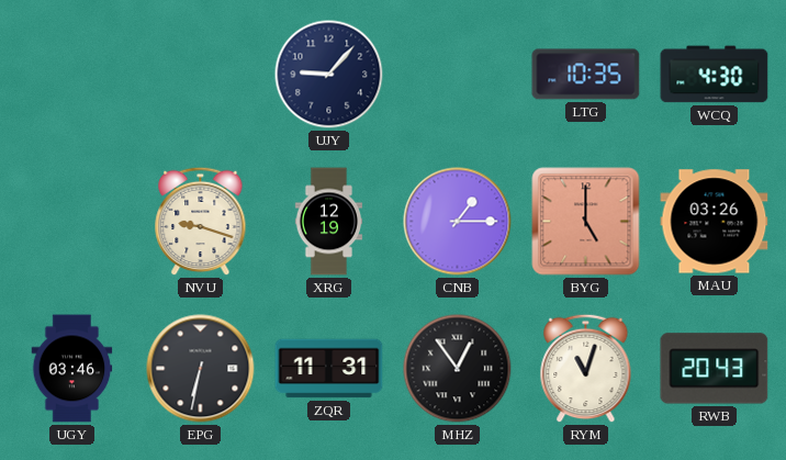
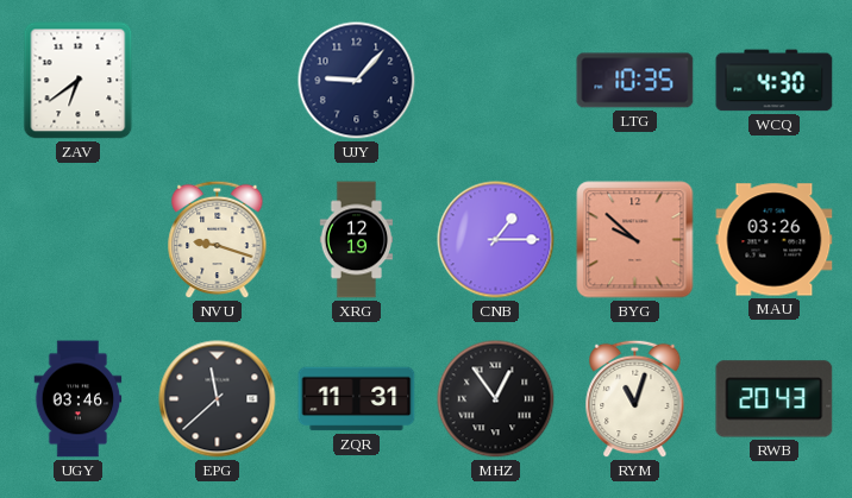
ZAV: none -> 6:39
BYG: 5:00 -> 9:52
EPG: 6:32 -> 11:38
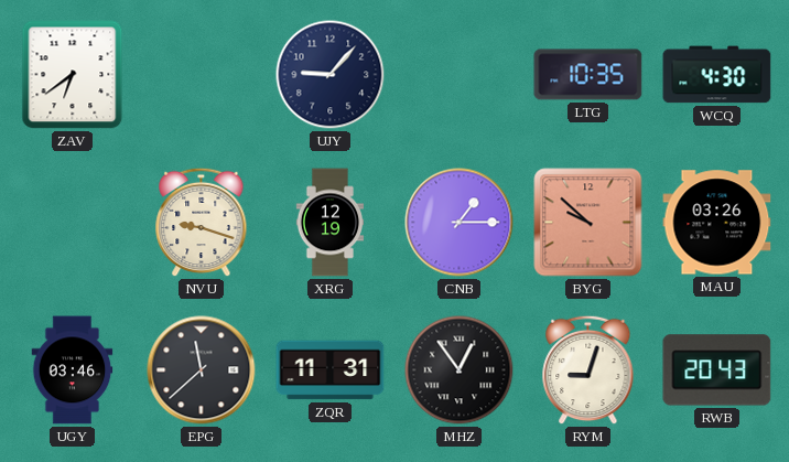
RYM: 11:03 -> 9:03
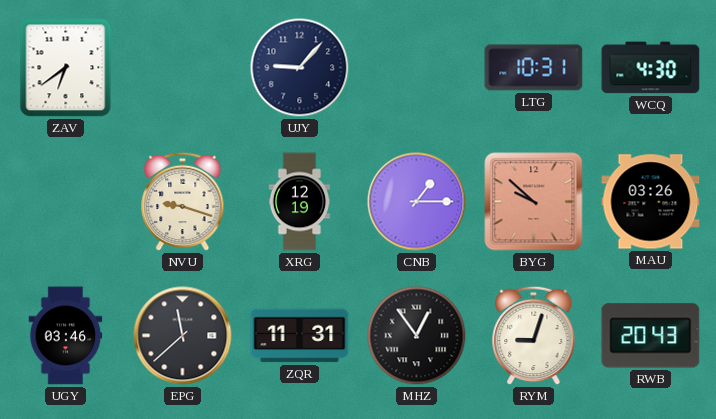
LTG: 10:35 -> 10:31
